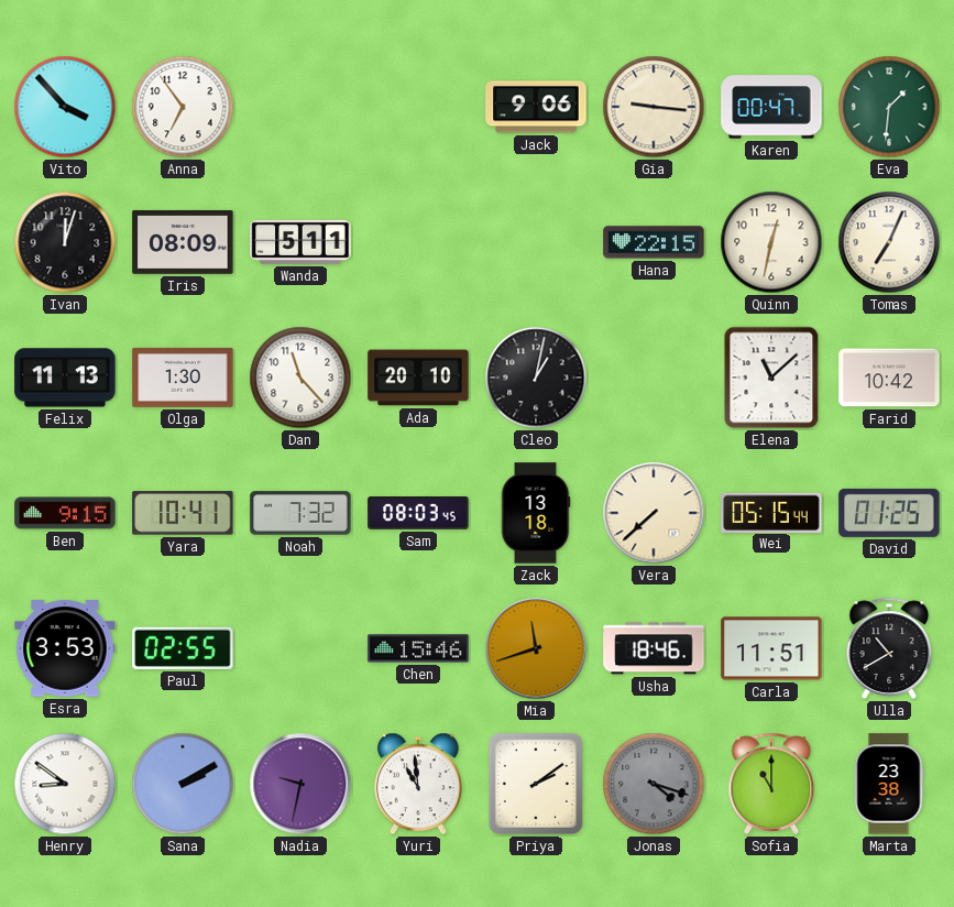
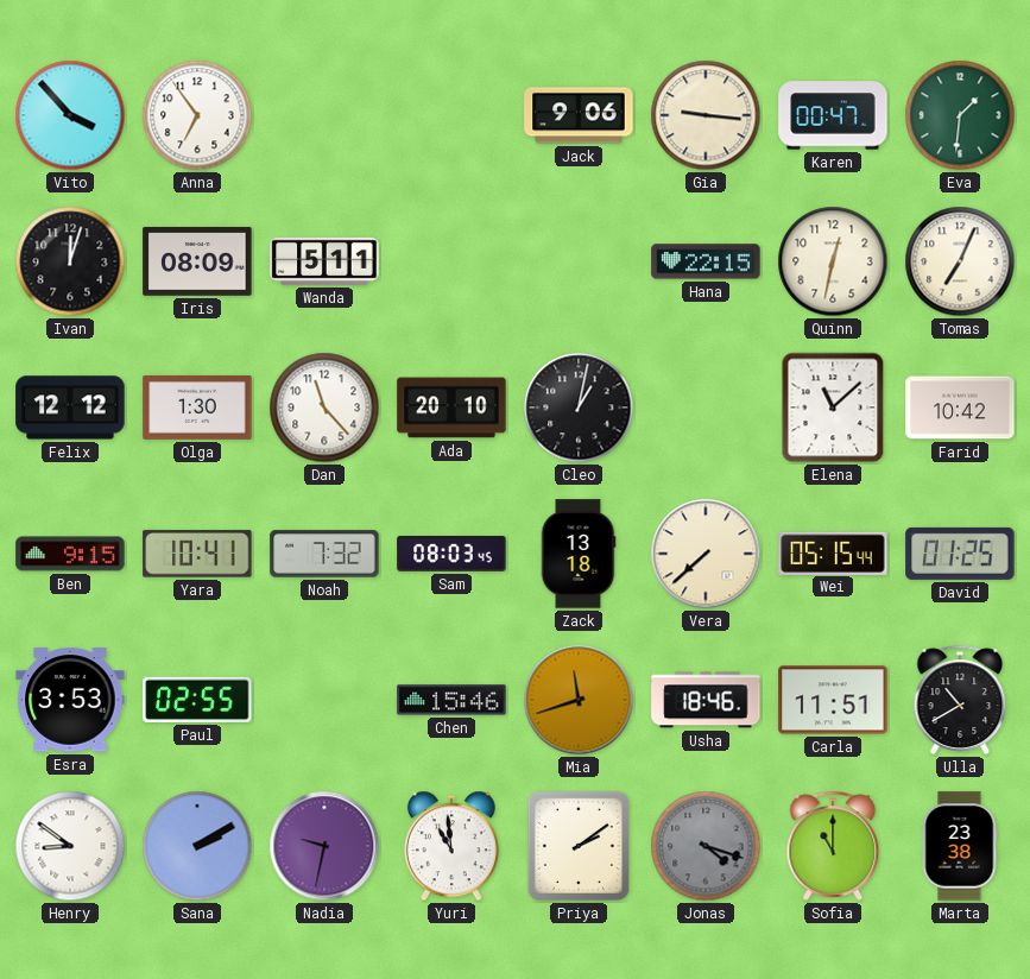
Felix: 11:13 -> 12:12
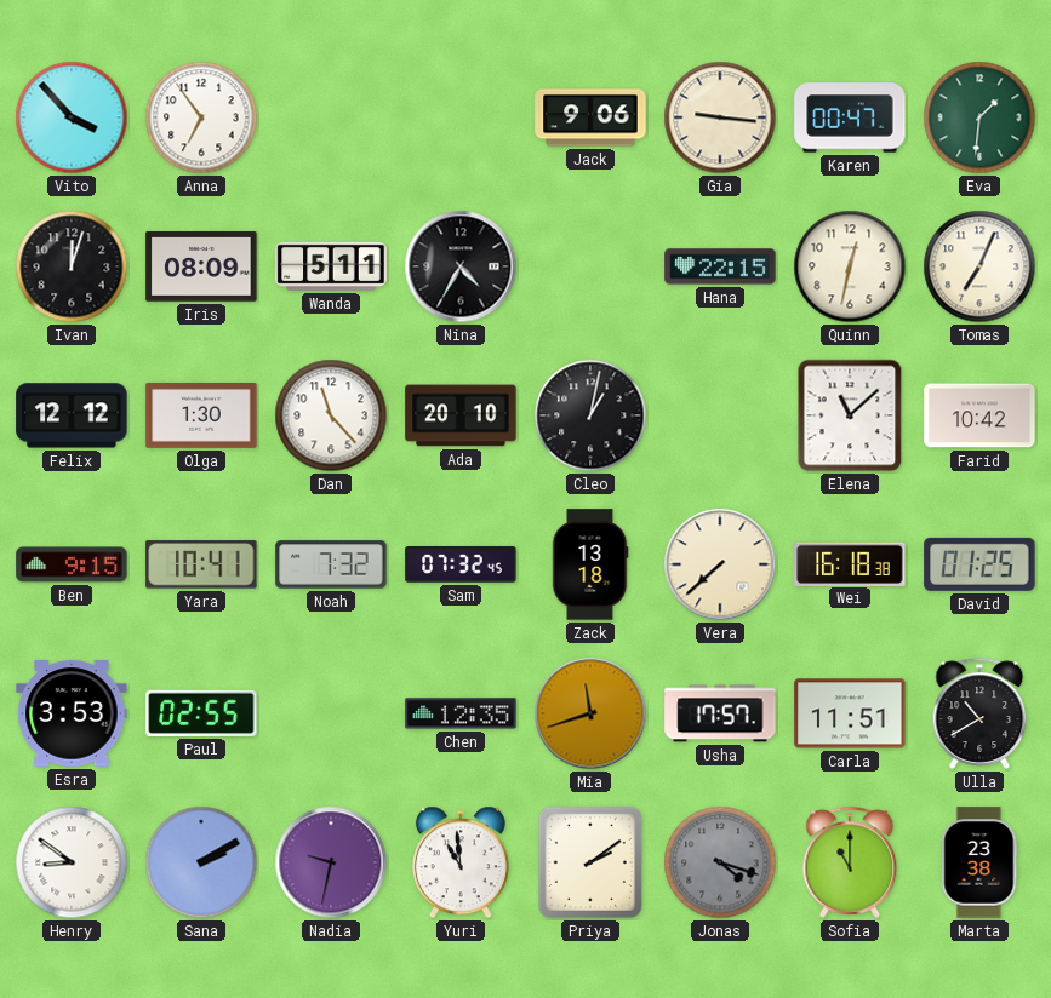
Nina: none -> 4:35
Sam: 08:03 -> 07:32
Wei: 05:15 -> 16:18
Chen: 15:46 -> 12:35
Usha: 18:46 -> 17:57
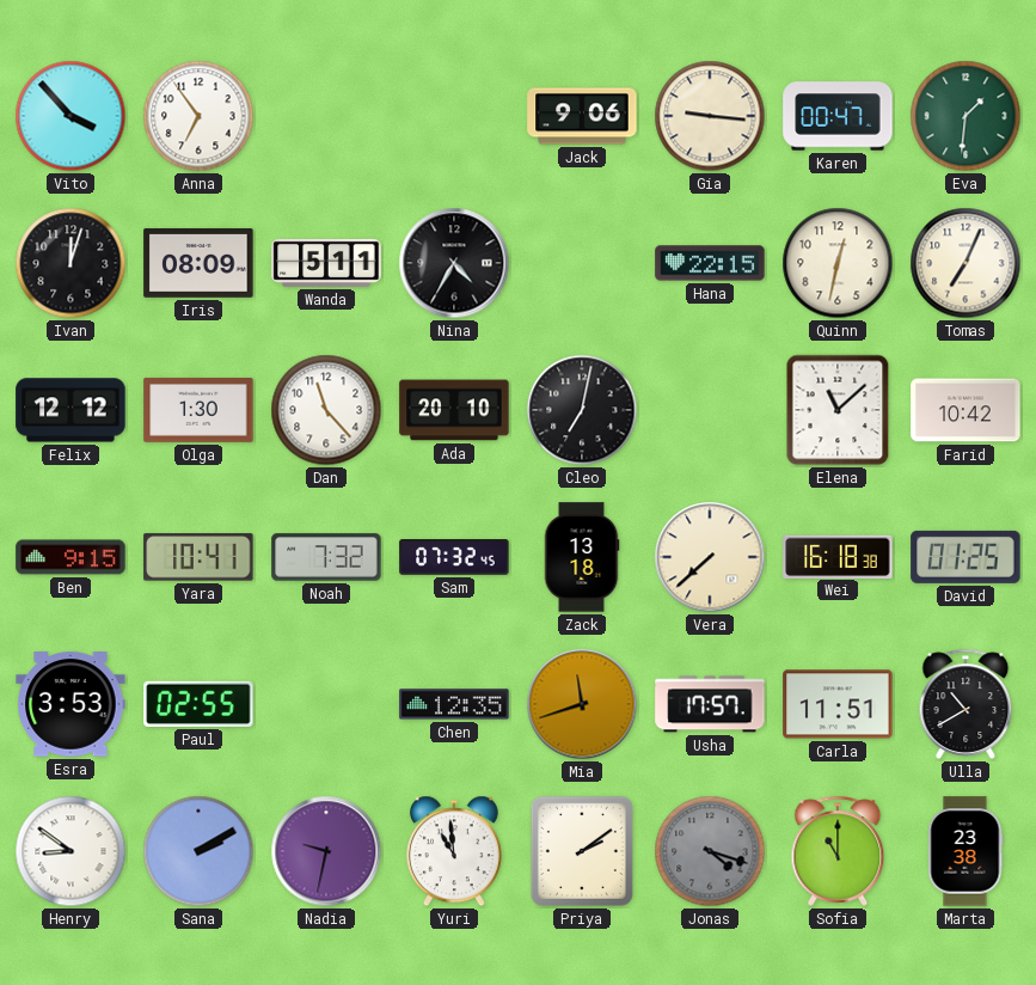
Cleo: 1:02 -> 7:02
